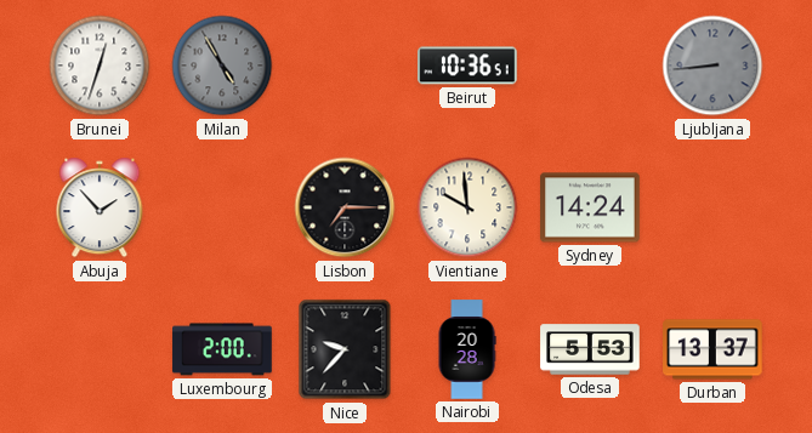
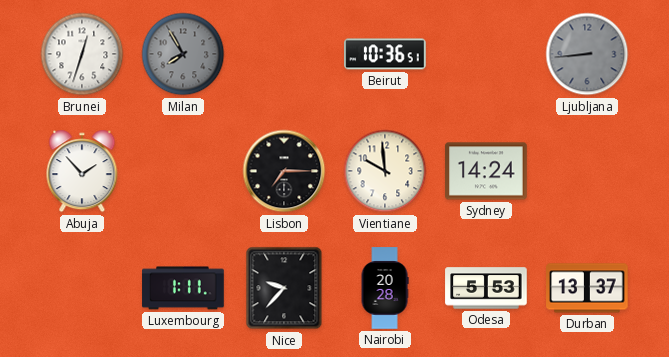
Milan: 4:55 -> 7:55
Luxembourg: 2:00 -> 1:11
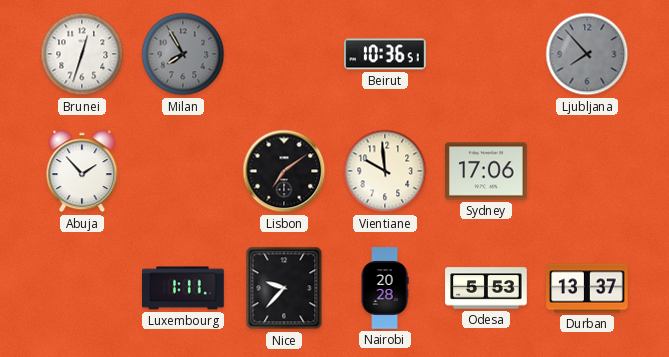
Ljubljana: 8:44 -> 7:53
Lisbon: 7:15 -> 7:09
Sydney: 14:24 -> 17:06
